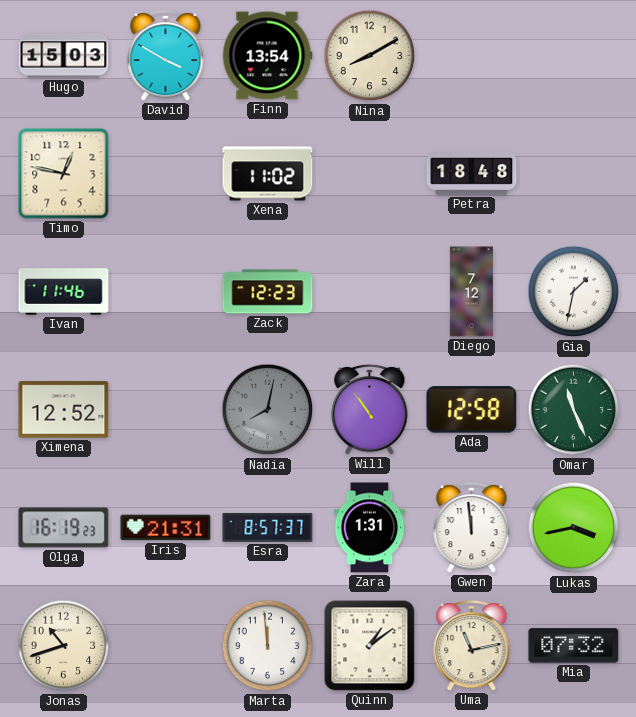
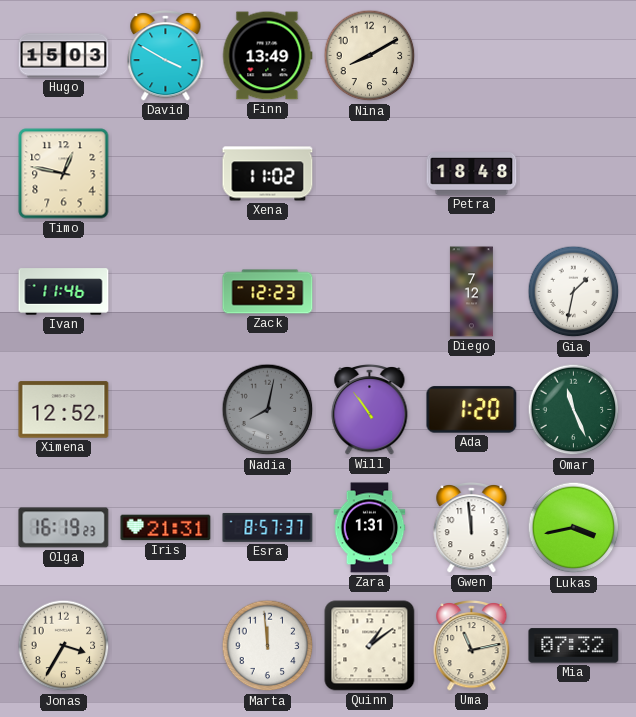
Finn: 13:54 -> 13:49
Ada: 12:58 -> 1:20
Jonas: 10:42 -> 3:35
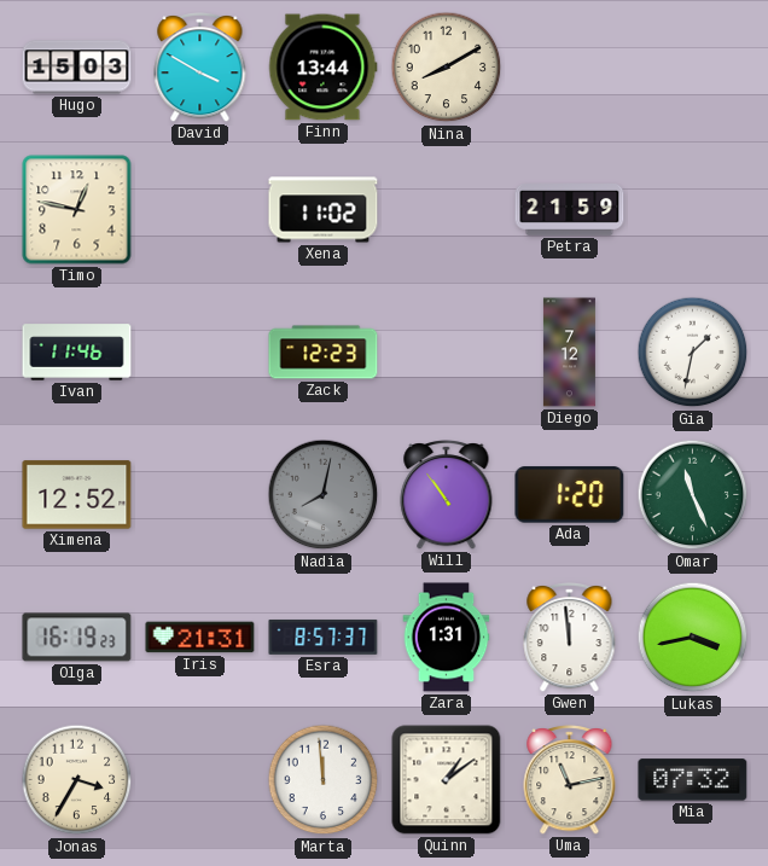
Finn: 13:49 -> 13:44
Petra: 18:48 -> 21:59
